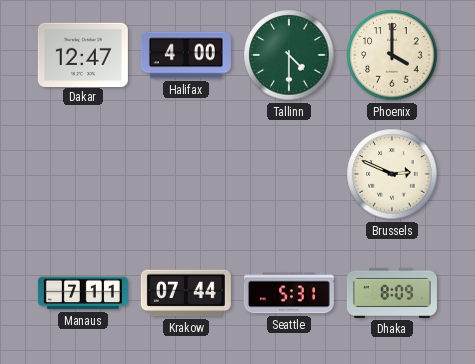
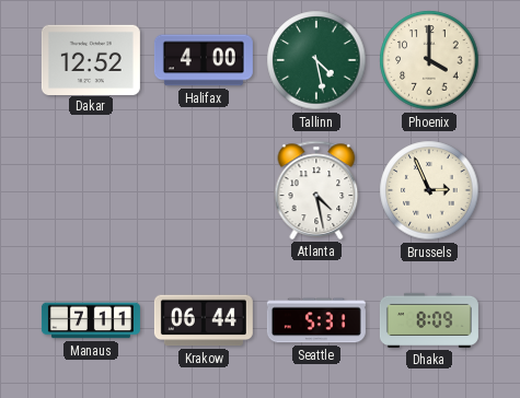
Dakar: 12:47 -> 12:52
Tallinn: 4:30 -> 4:28
Atlanta: none -> 4:28
Brussels: 2:49 -> 2:56
Krakow: 07:44 -> 06:44
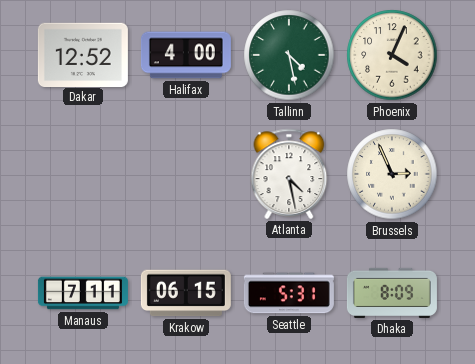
Phoenix: 4:00 -> 4:04
Krakow: 06:44 -> 06:15
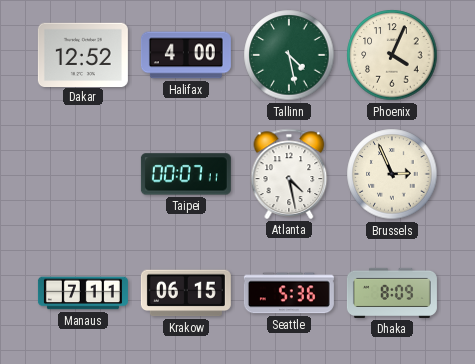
Taipei: none -> 00:07
Seattle: 5:31 -> 5:36
